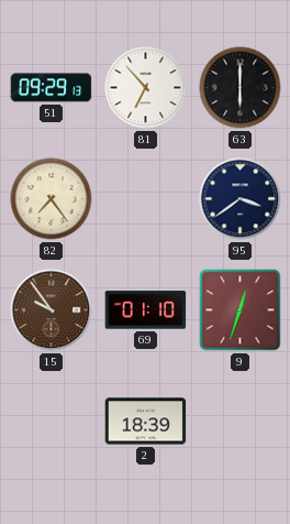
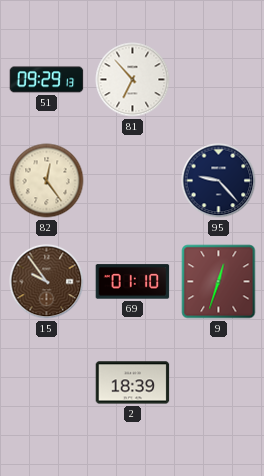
63: 6:00 -> none
82: 7:24 -> 12:24
95: 3:39 -> 9:23
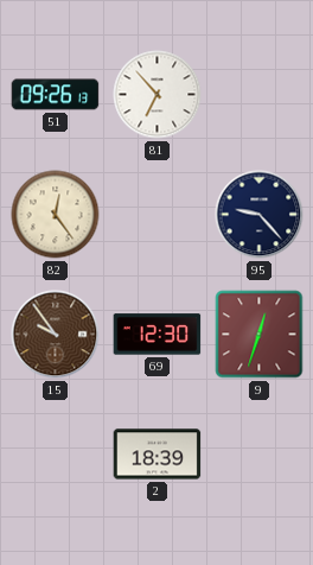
51: 09:29 -> 09:26
69: 01:10 -> 12:30
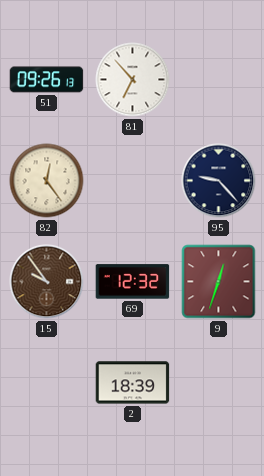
69: 12:30 -> 12:32
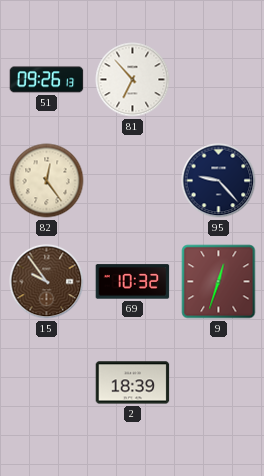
69: 12:32 -> 10:32
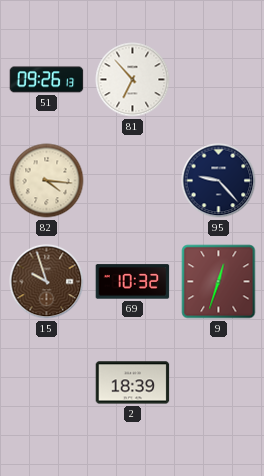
82: 12:24 -> 4:16
15: 9:54 -> 9:57
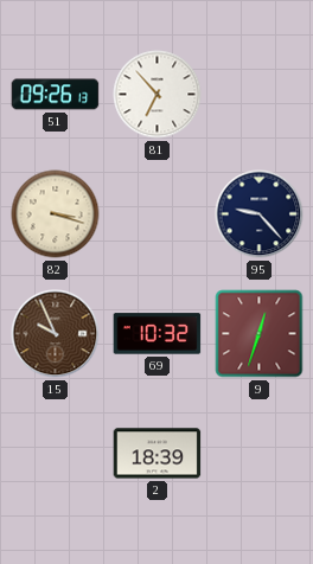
82: 4:16 -> 3:18
15: 9:57 -> 9:56
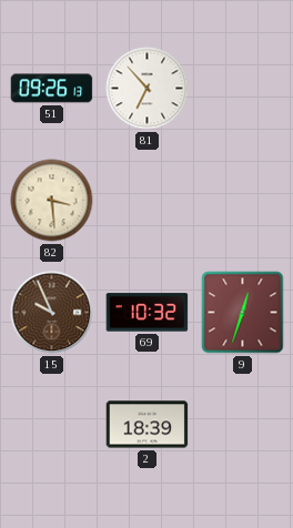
82: 3:18 -> 3:29
95: 9:23 -> none
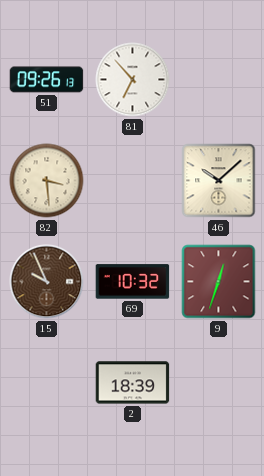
46: none -> 10:08
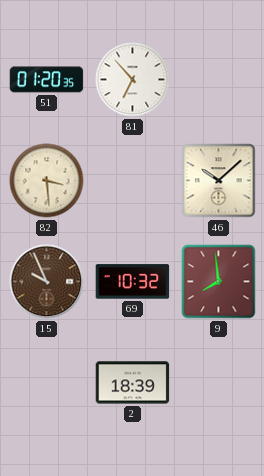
51: 09:26 -> 01:20
9: 12:33 -> 7:59
